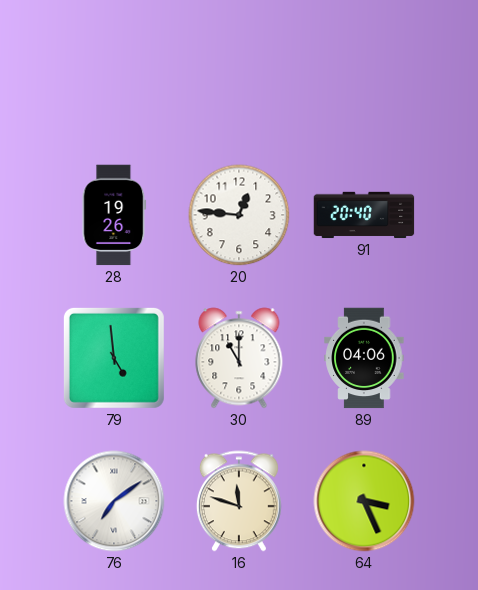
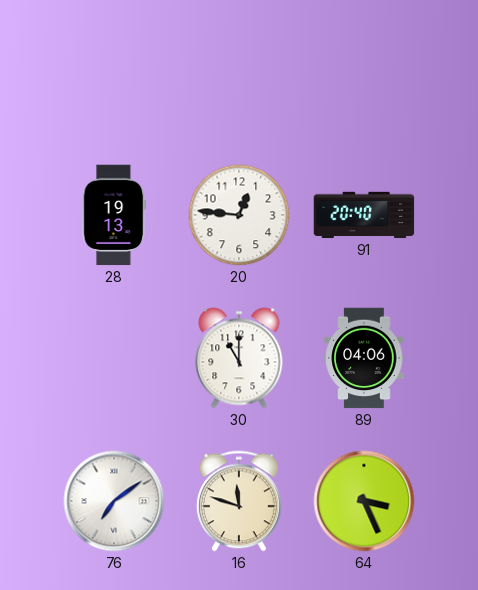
28: 19:26 -> 19:13
79: 4:59 -> none
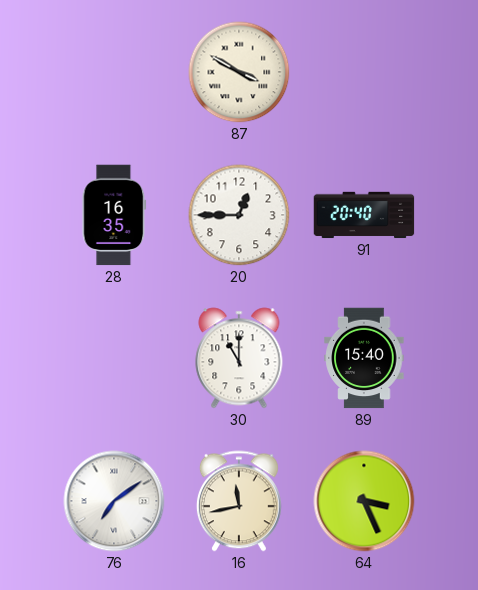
87: none -> 3:50
28: 19:13 -> 16:35
20: 12:46 -> 12:45
89: 04:06 -> 15:40
16: 11:48 -> 11:43
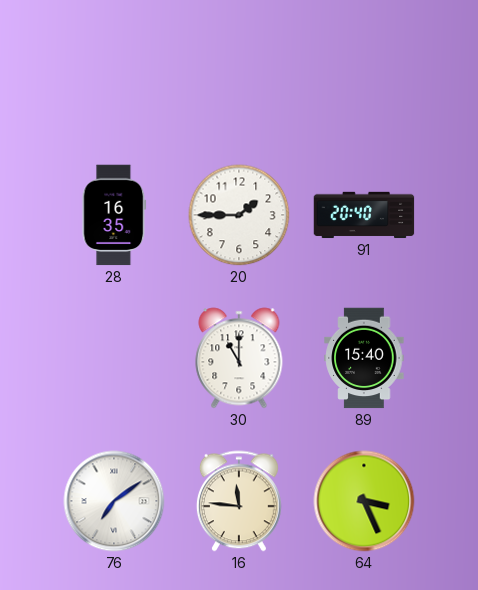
87: 3:50 -> none
20: 12:45 -> 1:45
16: 11:43 -> 11:46
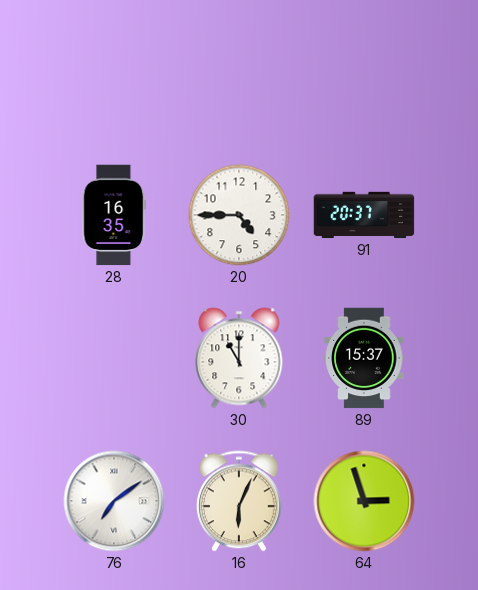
20: 1:45 -> 4:45
91: 20:40 -> 20:37
89: 15:40 -> 15:37
16: 11:46 -> 6:04
64: 3:26 -> 2:57
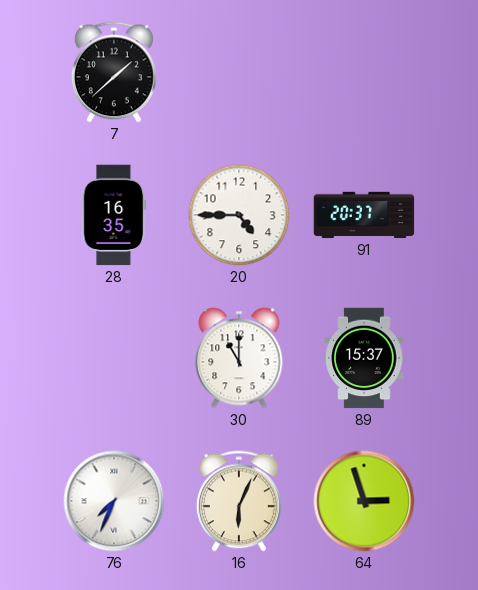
7: none -> 1:38
76: 7:09 -> 7:34
